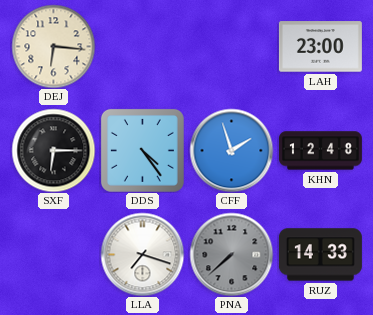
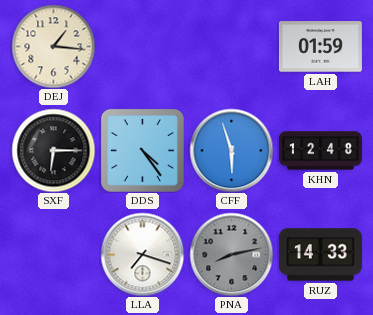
DEJ: 6:16 -> 1:16
LAH: 23:00 -> 01:59
CFF: 1:57 -> 5:57
PNA: 7:38 -> 8:13
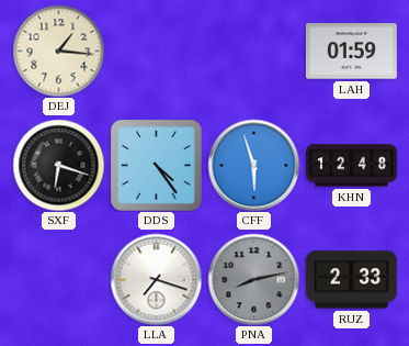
SXF: 6:15 -> 6:18
RUZ: 14:33 -> 2:33
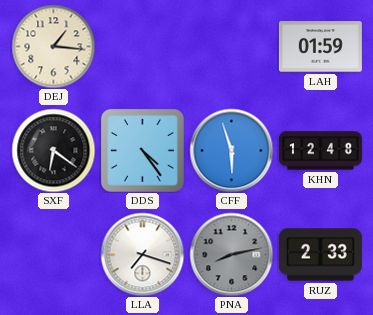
SXF: 6:18 -> 6:21
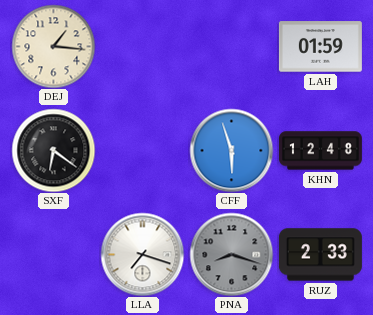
DDS: 4:24 -> none
PNA: 8:13 -> 8:18
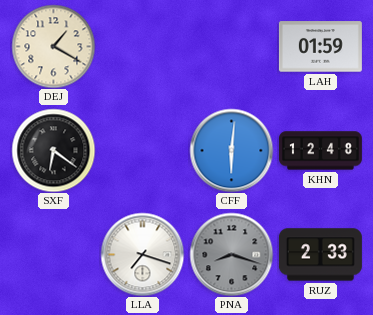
DEJ: 1:16 -> 1:20
CFF: 5:57 -> 6:01
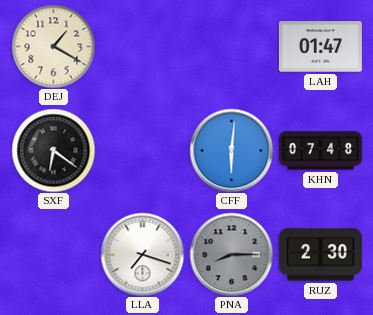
LAH: 01:59 -> 01:47
KHN: 12:48 -> 07:48
PNA: 8:18 -> 8:15
RUZ: 2:33 -> 2:30
